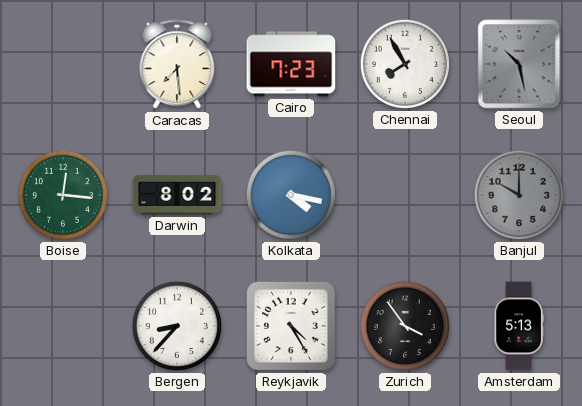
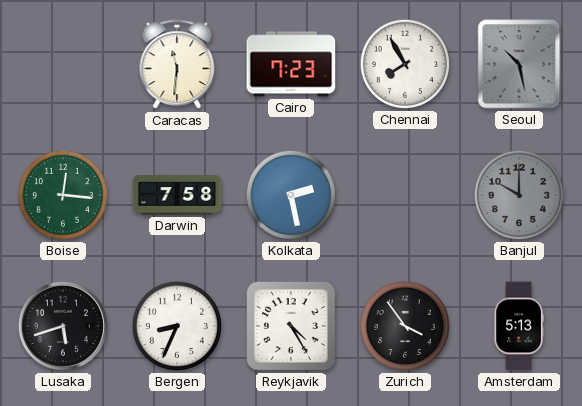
Caracas: 7:29 -> 11:31
Darwin: 8:02 -> 7:58
Kolkata: 4:17 -> 2:28
Lusaka: none -> 5:42
Bergen: 8:37 -> 8:34
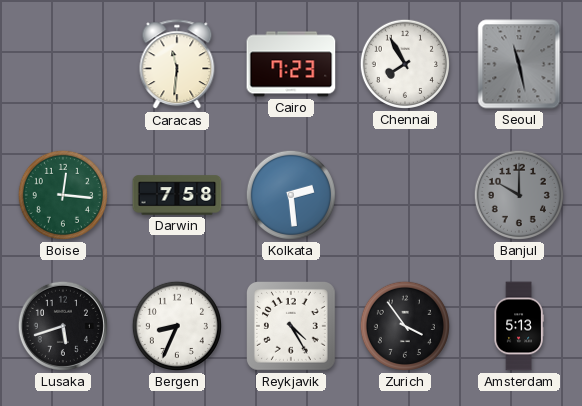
Seoul: 10:28 -> 11:28
Kolkata: 2:28 -> 2:29
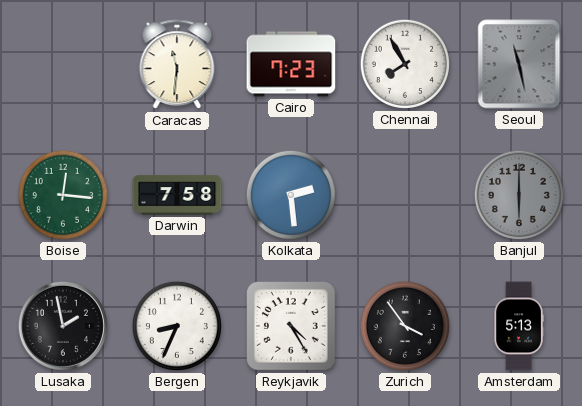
Banjul: 10:00 -> 6:00
Lusaka: 5:42 -> 1:58
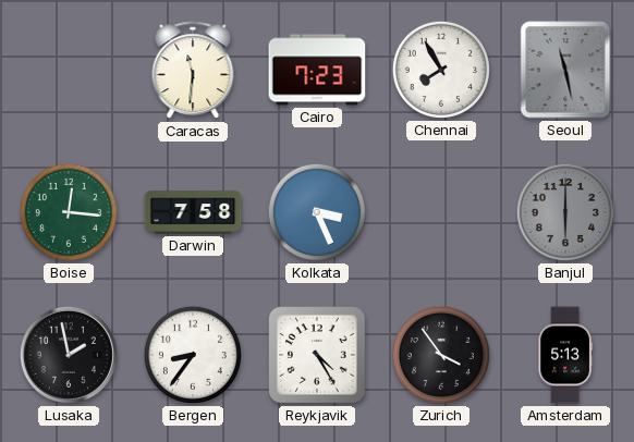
Kolkata: 2:29 -> 3:26
Bergen: 8:34 -> 8:36
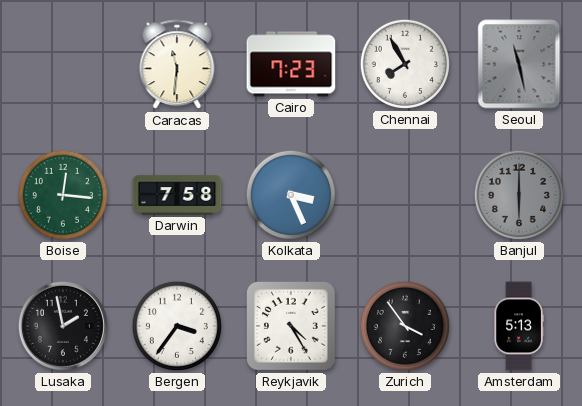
Bergen: 8:36 -> 3:36
